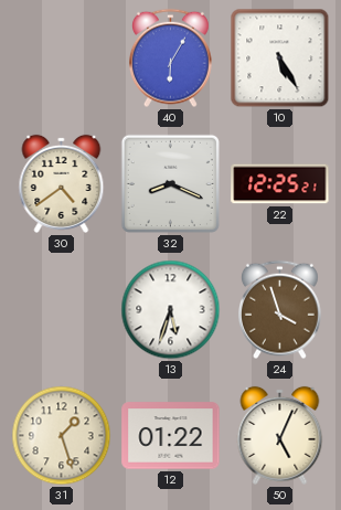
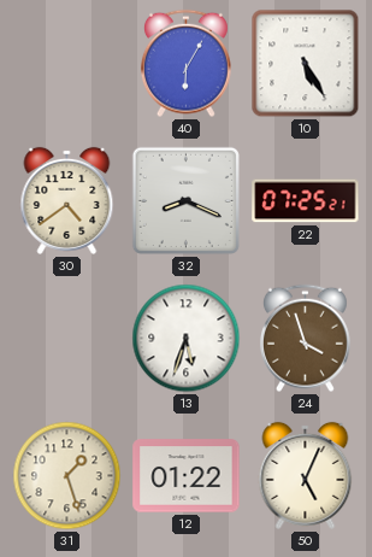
22: 12:25 -> 07:25
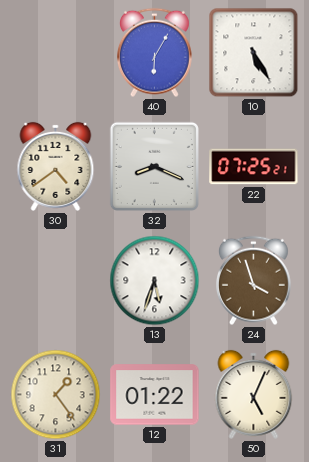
31: 1:27 -> 1:24
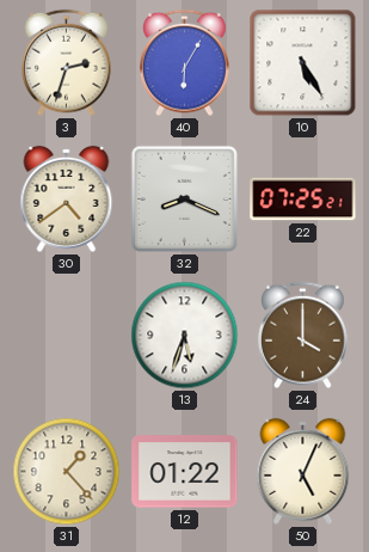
3: none -> 2:33
24: 3:57 -> 4:00
31: 1:24 -> 1:23
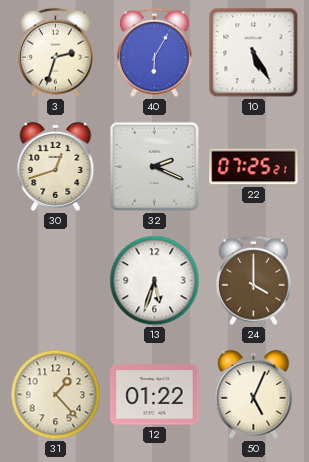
30: 4:39 -> 12:42
32: 8:19 -> 2:19
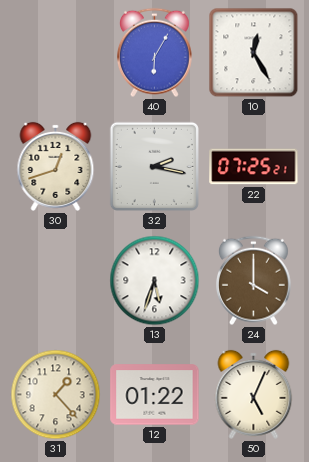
3: 2:33 -> none
10: 5:25 -> 12:25
32: 2:19 -> 2:17
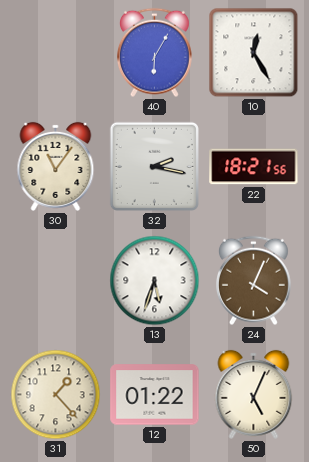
30: 12:42 -> 11:06
22: 07:25 -> 18:21
24: 4:00 -> 4:04
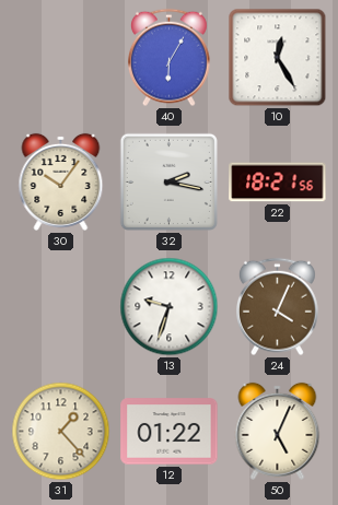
30: 11:06 -> 10:06
13: 5:33 -> 9:33
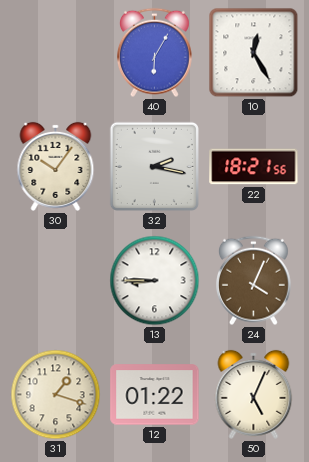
13: 9:33 -> 8:45
31: 1:23 -> 1:18
